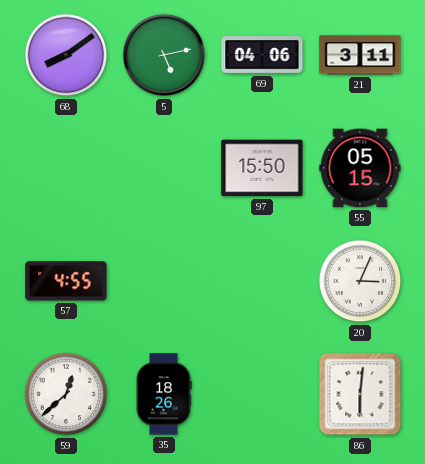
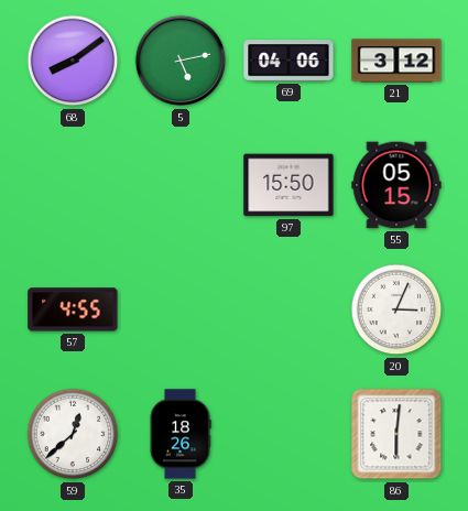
21: 3:11 -> 3:12
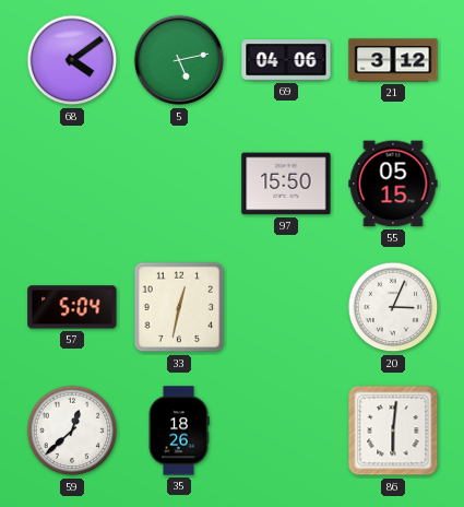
68: 8:09 -> 4:09
57: 4:55 -> 5:04
33: none -> 12:32
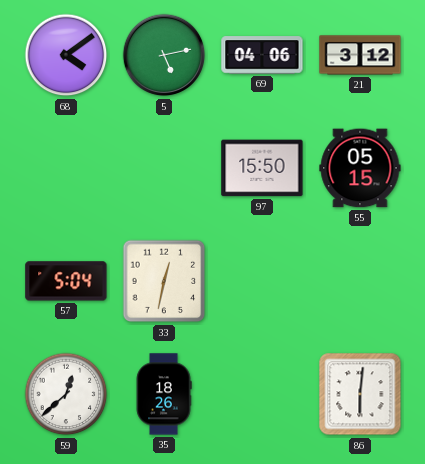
20: 3:04 -> none
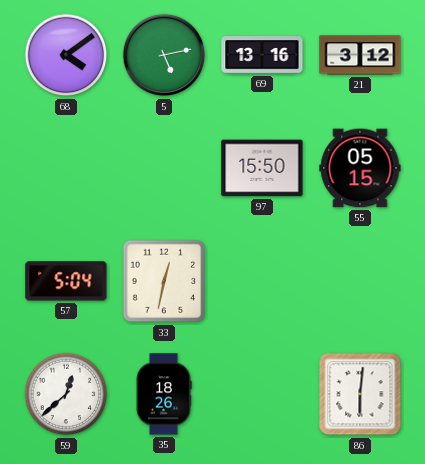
69: 04:06 -> 13:16
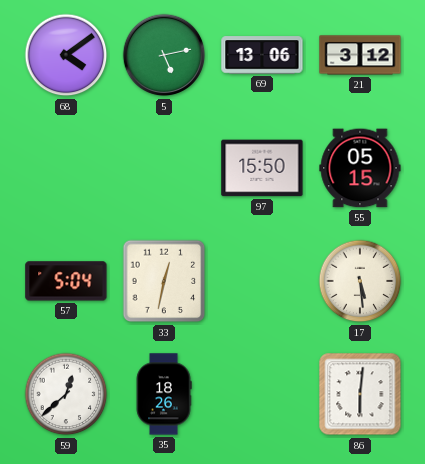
69: 13:16 -> 13:06
17: none -> 5:29
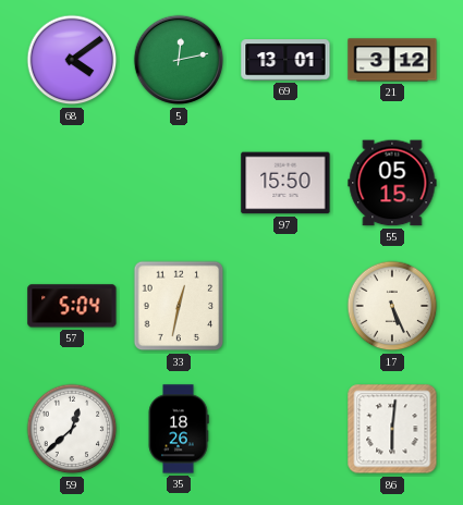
5: 5:13 -> 12:13
69: 13:06 -> 13:01
17: 5:29 -> 5:26
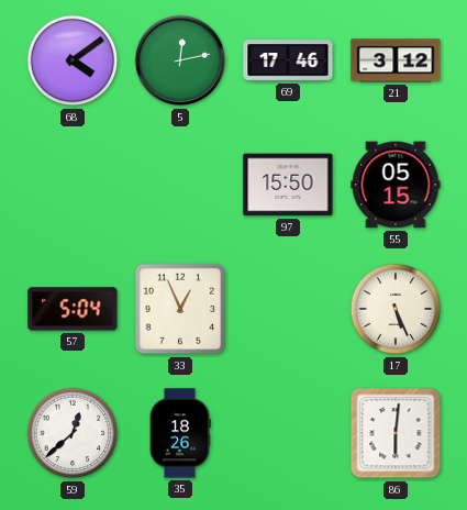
69: 13:01 -> 17:46
33: 12:32 -> 12:56
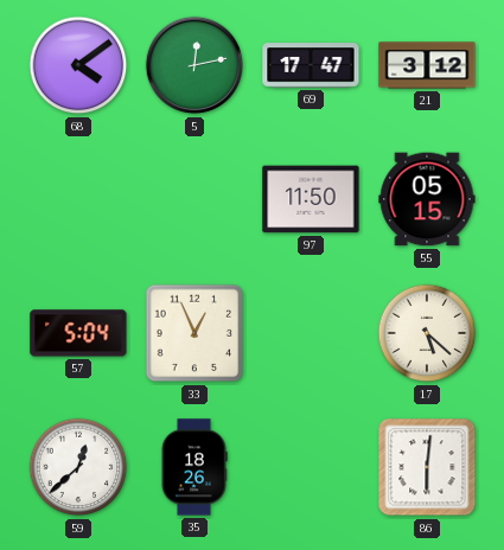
69: 17:46 -> 17:47
97: 15:50 -> 11:50
17: 5:26 -> 5:22
